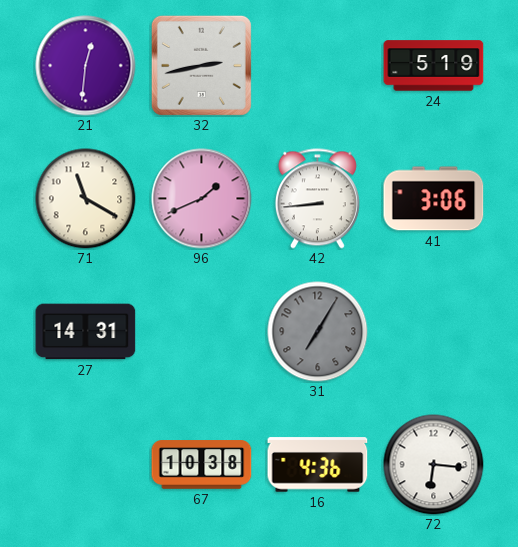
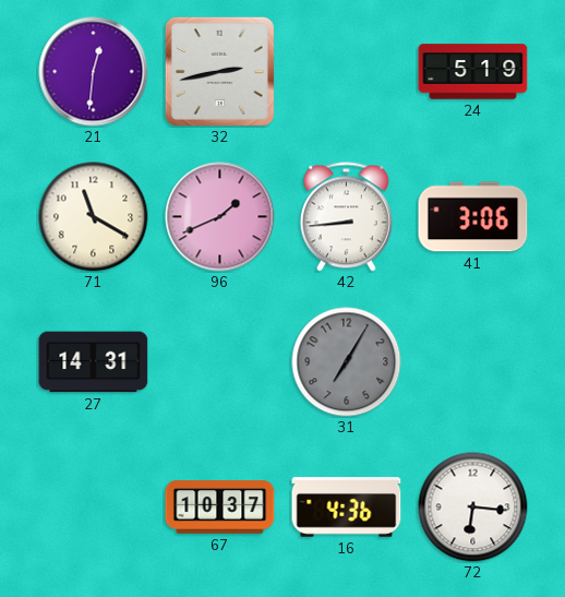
67: 10:38 -> 10:37
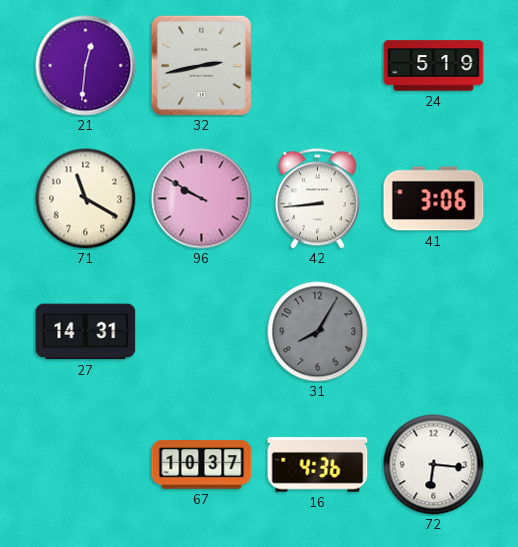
96: 1:41 -> 9:50
31: 7:05 -> 8:05
